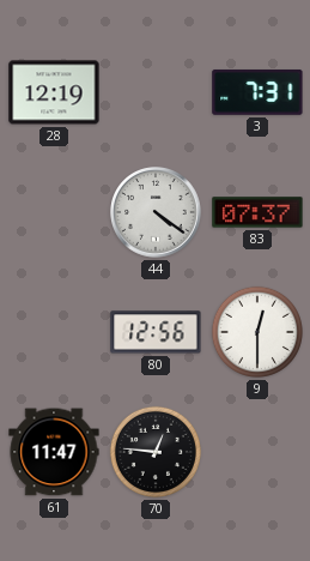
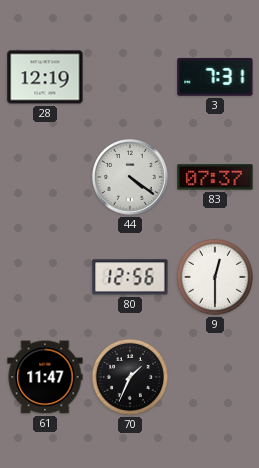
70: 12:46 -> 1:34
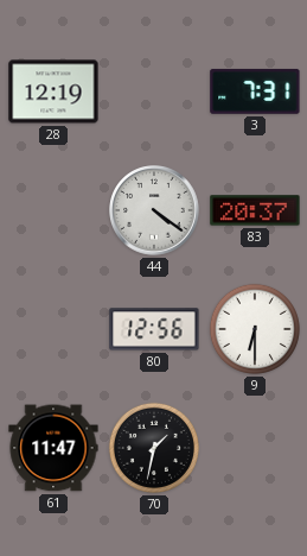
83: 07:37 -> 20:37
9: 12:30 -> 6:30
70: 1:34 -> 1:32
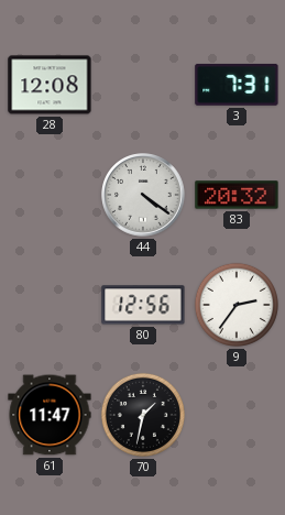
28: 12:19 -> 12:08
83: 20:37 -> 20:32
9: 6:30 -> 2:36
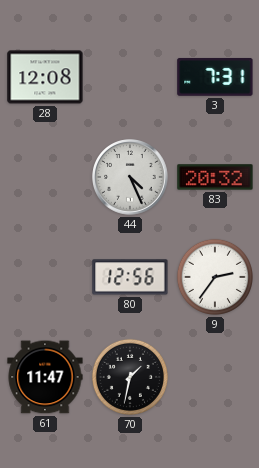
44: 4:21 -> 4:26
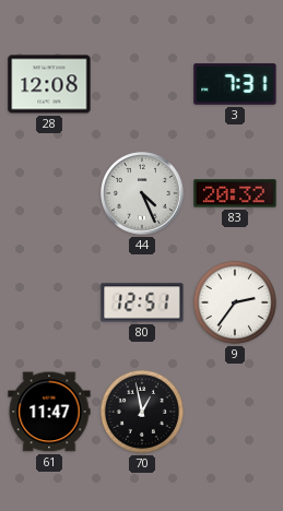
80: 12:56 -> 12:51
70: 1:32 -> 12:58
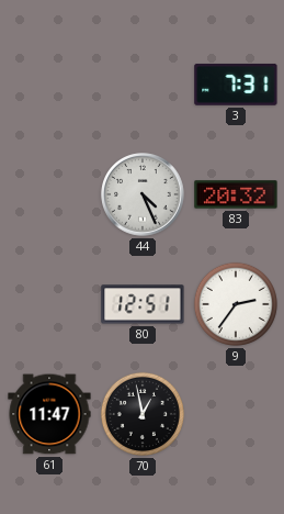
28: 12:08 -> none
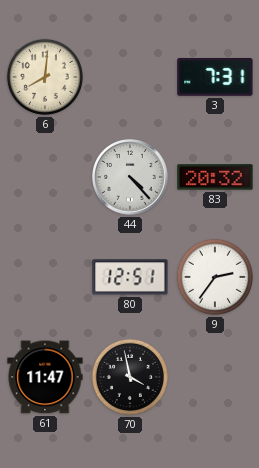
6: none -> 8:01
44: 4:26 -> 4:23
70: 12:58 -> 3:58
